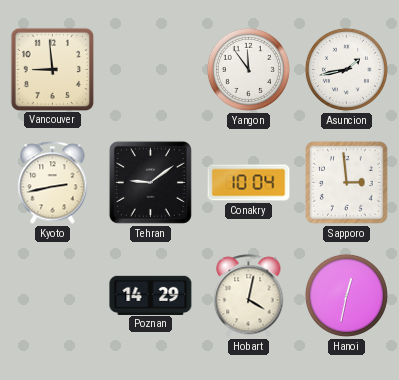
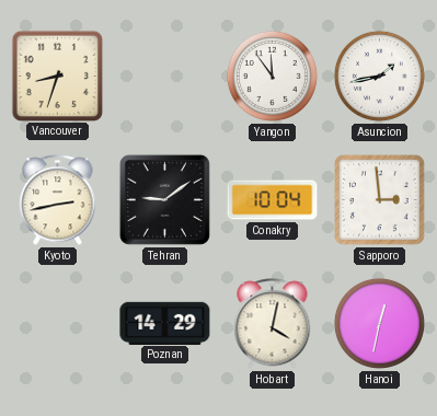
Vancouver: 8:59 -> 8:33
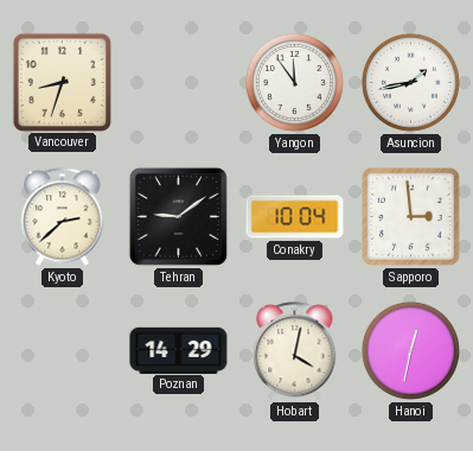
Kyoto: 2:43 -> 2:38
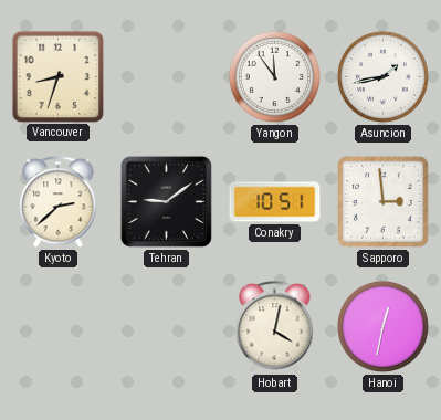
Conakry: 10:04 -> 10:51
Poznan: 14:29 -> none
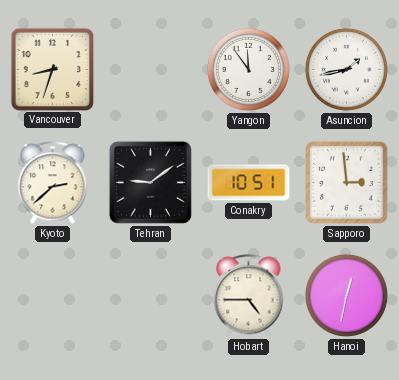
Hobart: 4:02 -> 4:45
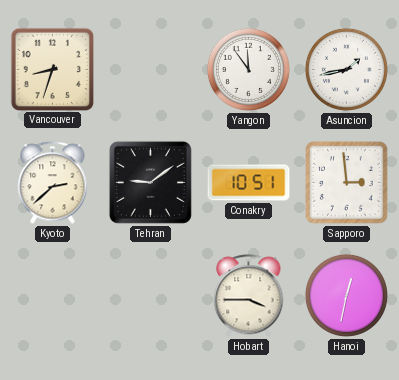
Hobart: 4:45 -> 3:45
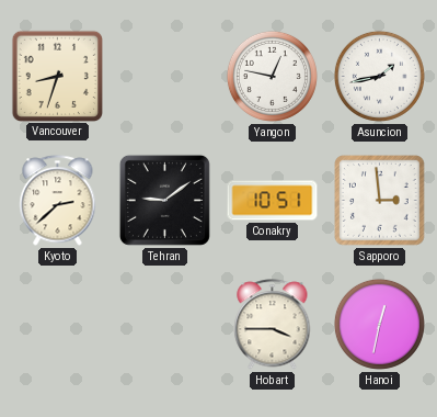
Yangon: 11:54 -> 12:47
